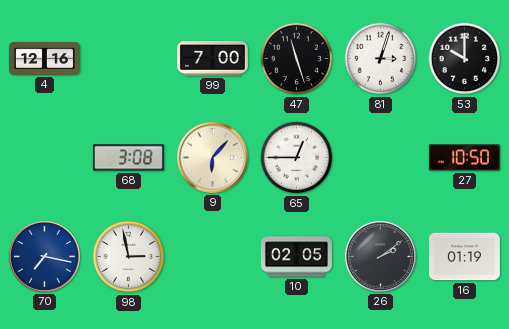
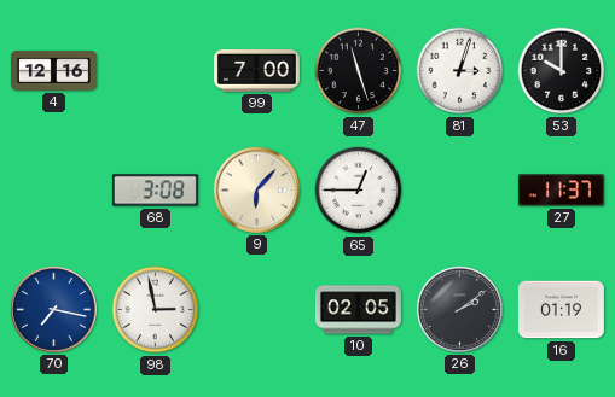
27: 10:50 -> 11:37
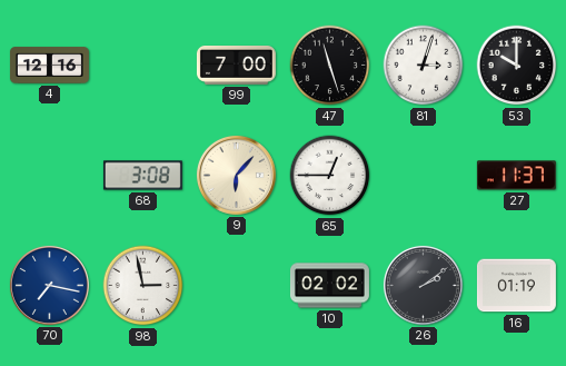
10: 02:05 -> 02:02
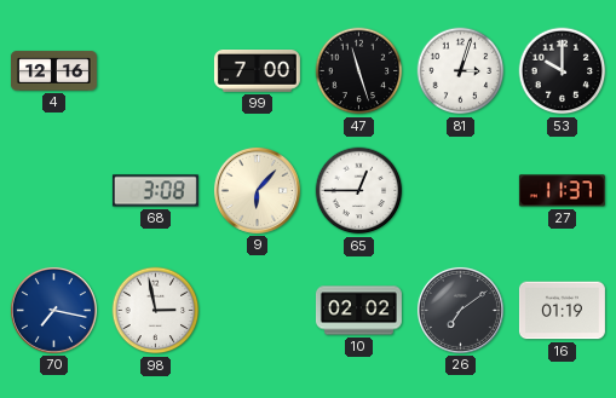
26: 2:09 -> 7:09
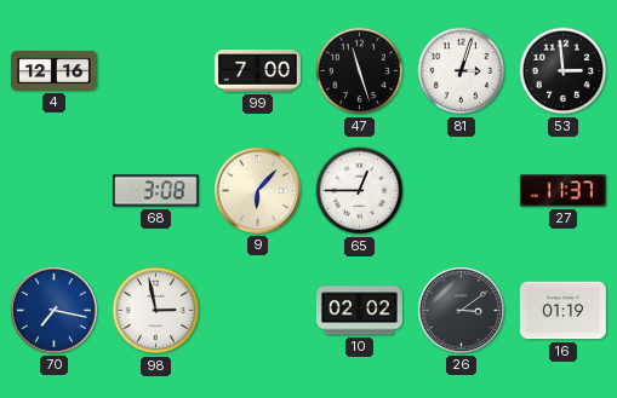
53: 10:00 -> 2:59
26: 7:09 -> 3:09
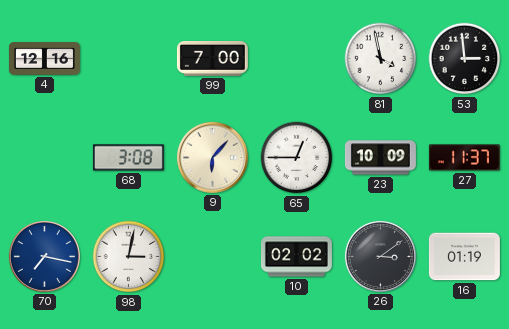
47: 11:27 -> none
81: 3:03 -> 3:58
23: none -> 10:09
98: 2:58 -> 3:02
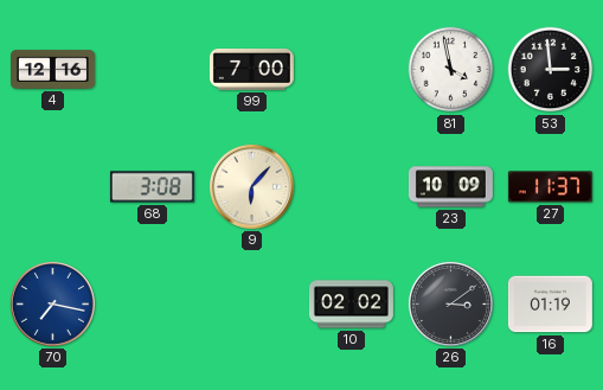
65: 12:45 -> none
98: 3:02 -> none
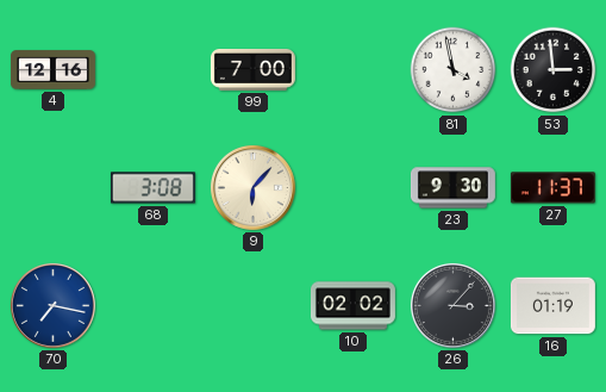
23: 10:09 -> 9:30
26: 3:09 -> 3:07
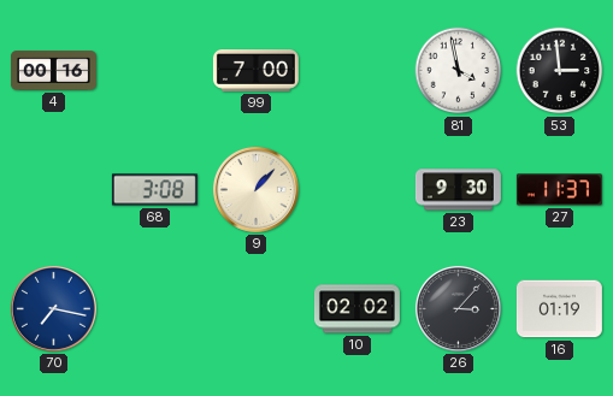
4: 12:16 -> 00:16
9: 6:07 -> 1:07
